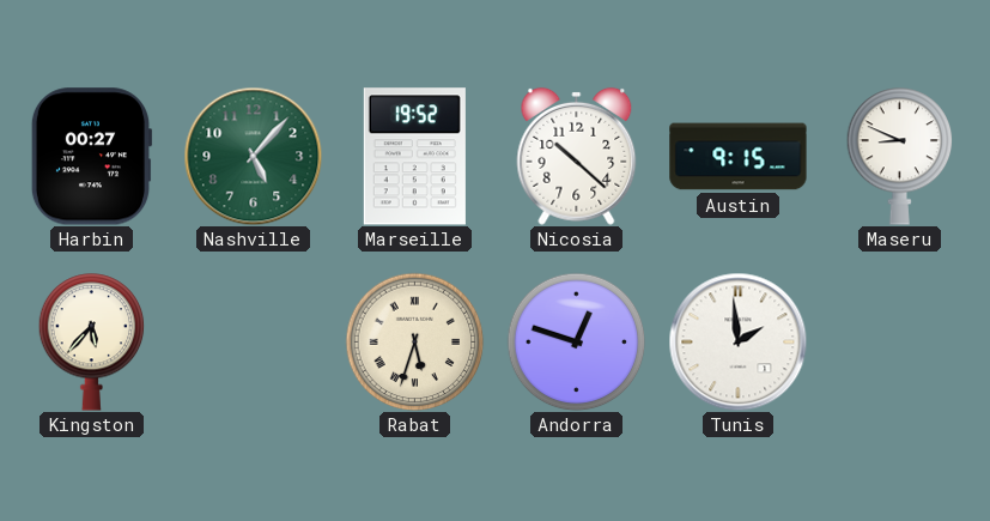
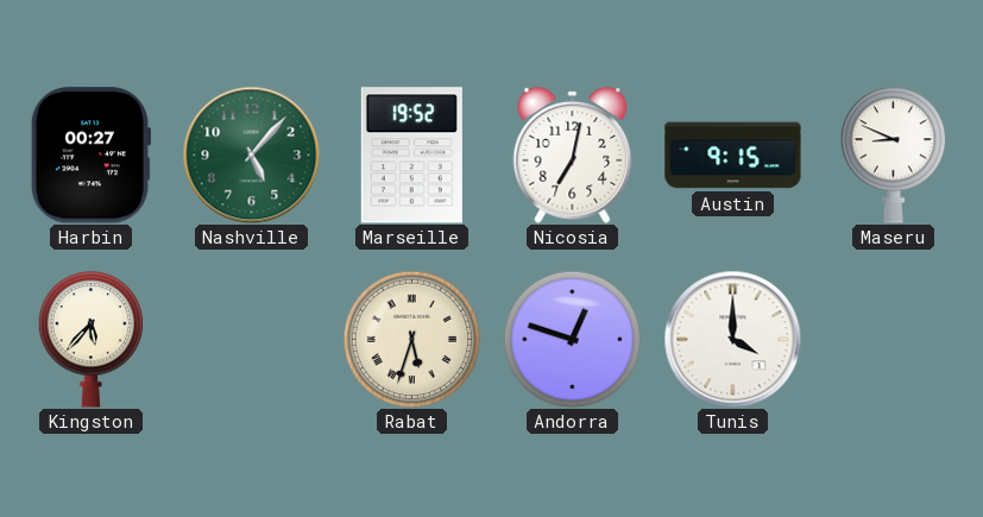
Nicosia: 10:22 -> 7:02
Tunis: 1:59 -> 4:00
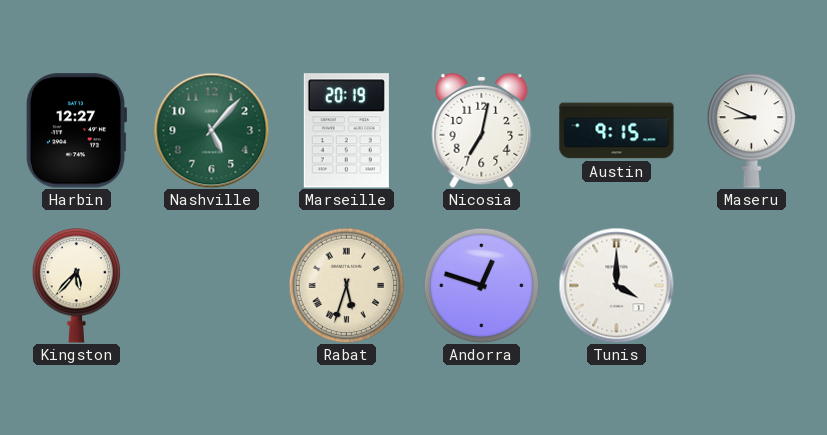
Harbin: 00:27 -> 12:27
Marseille: 19:52 -> 20:19
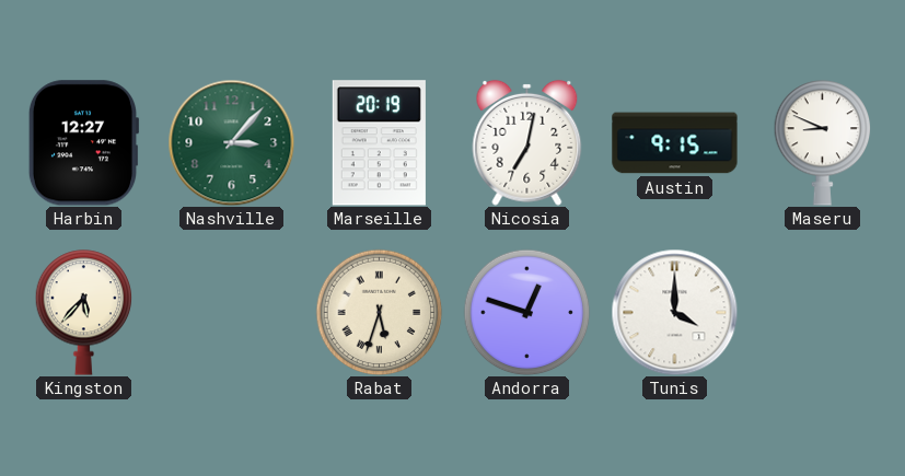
Nashville: 5:07 -> 3:07
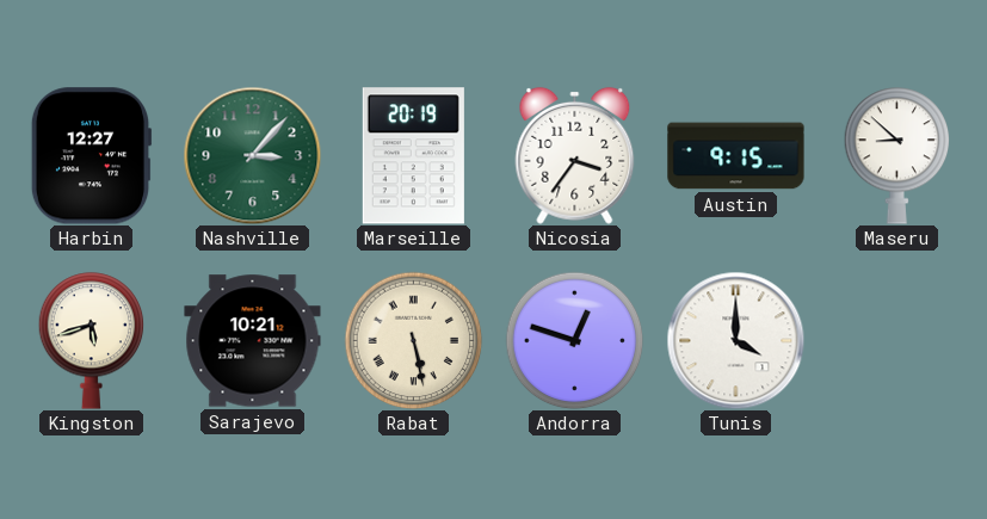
Nicosia: 7:02 -> 3:36
Maseru: 8:49 -> 8:52
Kingston: 5:37 -> 5:42
Sarajevo: none -> 10:21
Rabat: 5:33 -> 5:28
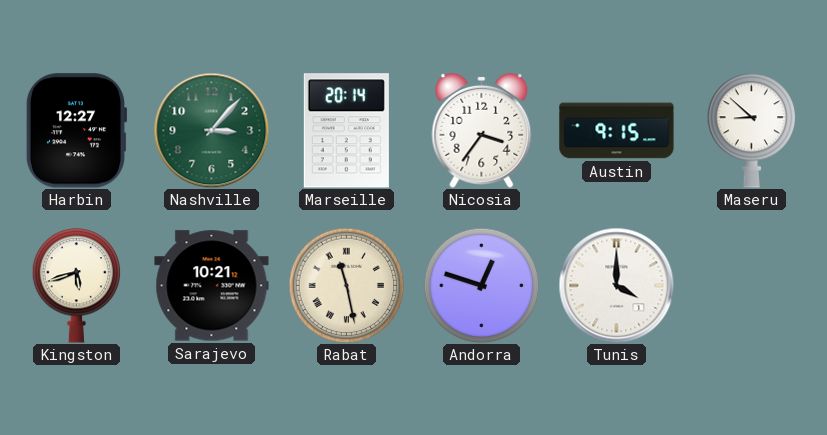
Marseille: 20:19 -> 20:14
Rabat: 5:28 -> 11:28
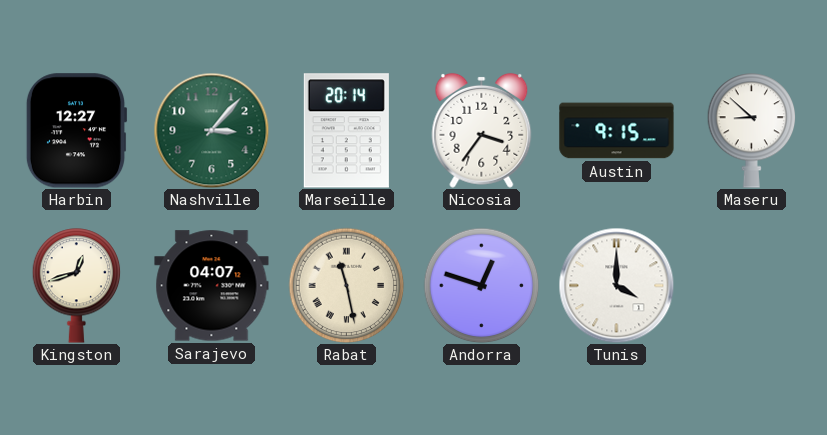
Kingston: 5:42 -> 12:42
Sarajevo: 10:21 -> 04:07
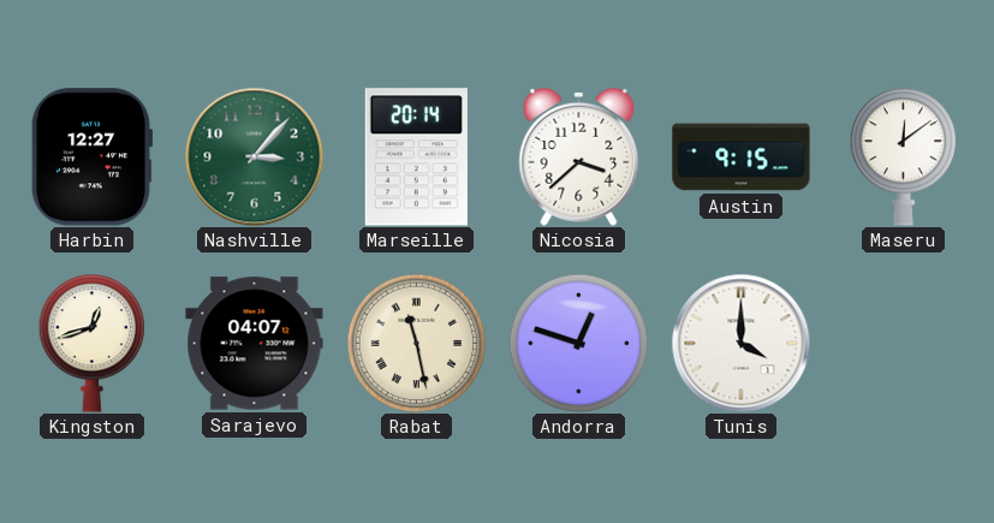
Nicosia: 3:36 -> 3:38
Maseru: 8:52 -> 12:09
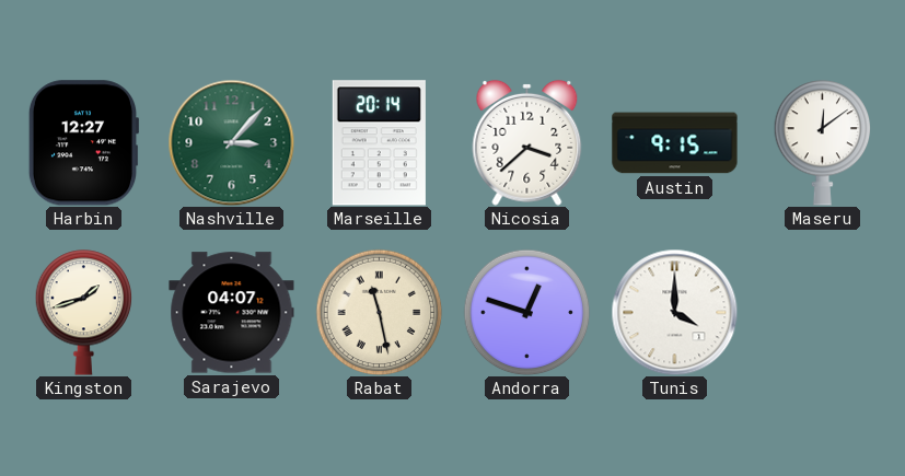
Kingston: 12:42 -> 1:42
